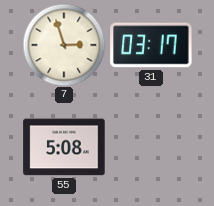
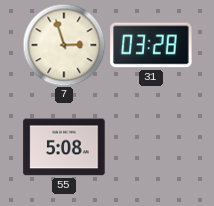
31: 03:17 -> 03:28
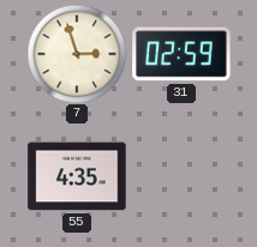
31: 03:28 -> 02:59
55: 5:08 -> 4:35
